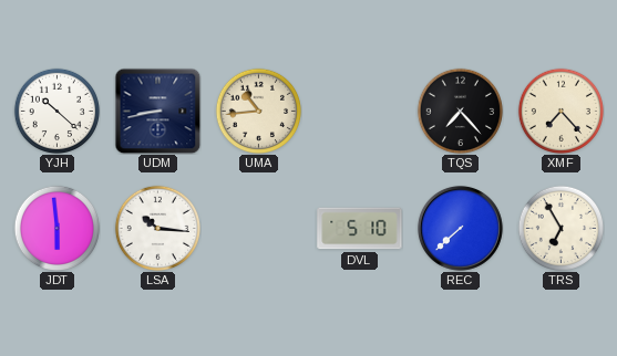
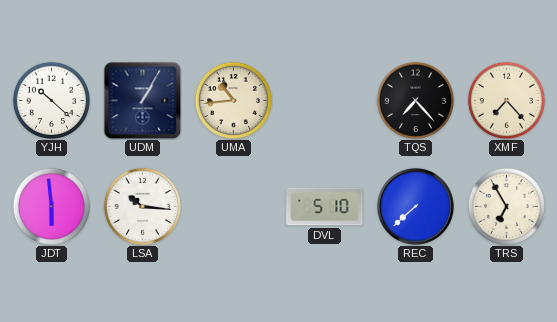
UDM: 8:43 -> 1:05
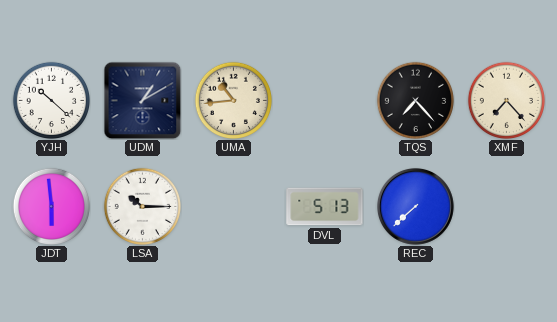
UDM: 1:05 -> 1:10
LSA: 10:16 -> 10:15
DVL: 5:10 -> 5:13
TRS: 6:55 -> none
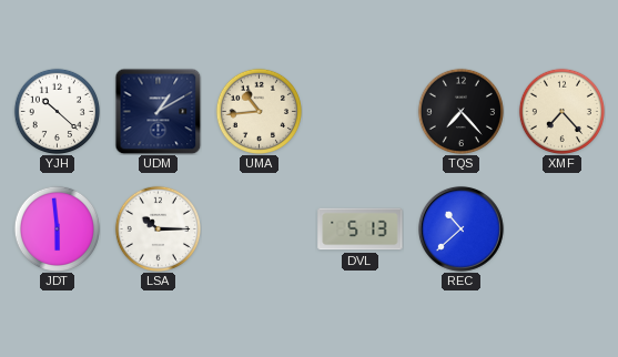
REC: 7:38 -> 10:38
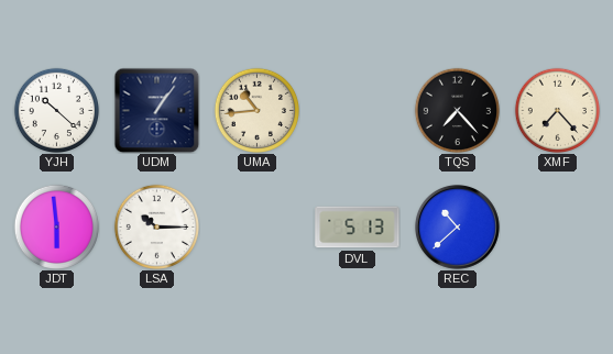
UDM: 1:10 -> 1:06
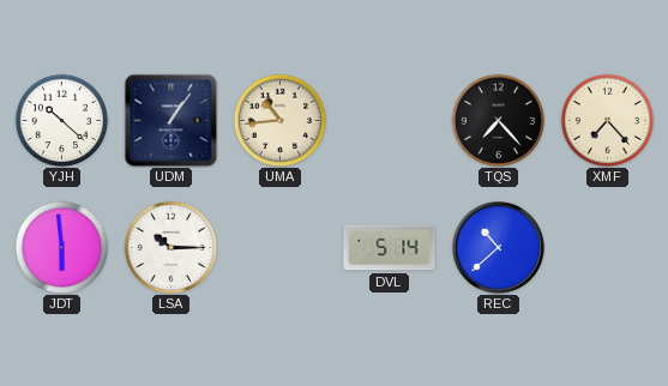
DVL: 5:13 -> 5:14
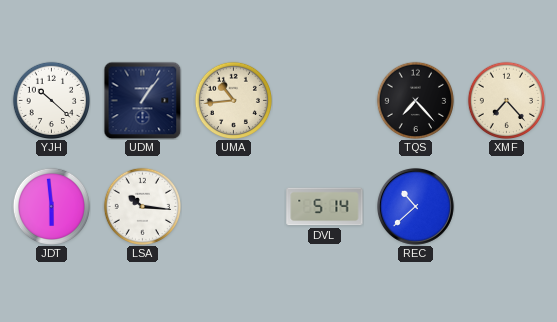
LSA: 10:15 -> 10:16
